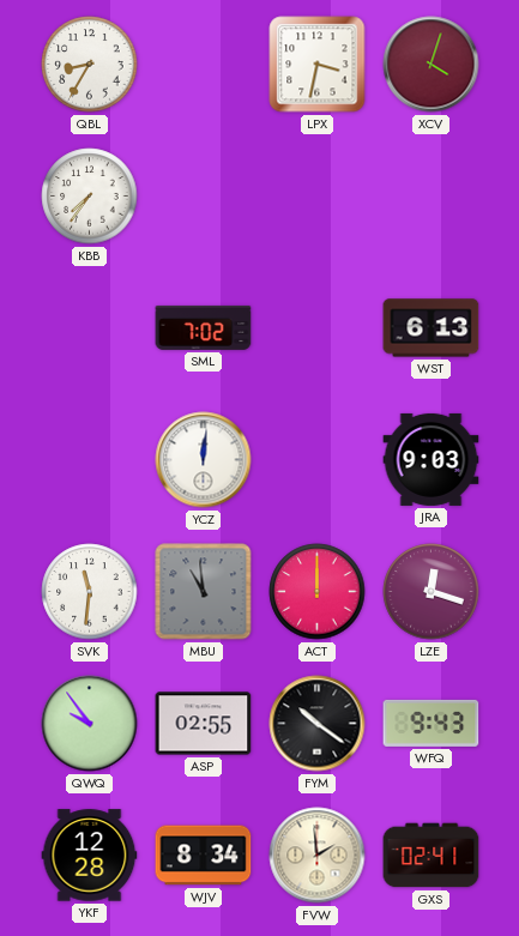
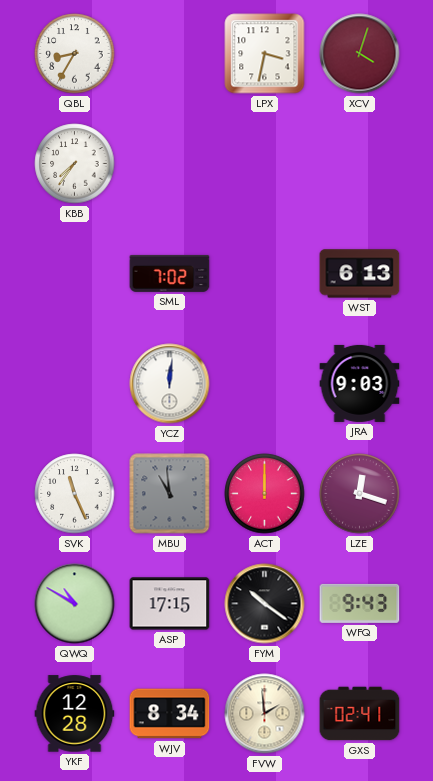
SVK: 11:31 -> 11:26
QWQ: 9:54 -> 10:50
ASP: 02:55 -> 17:15
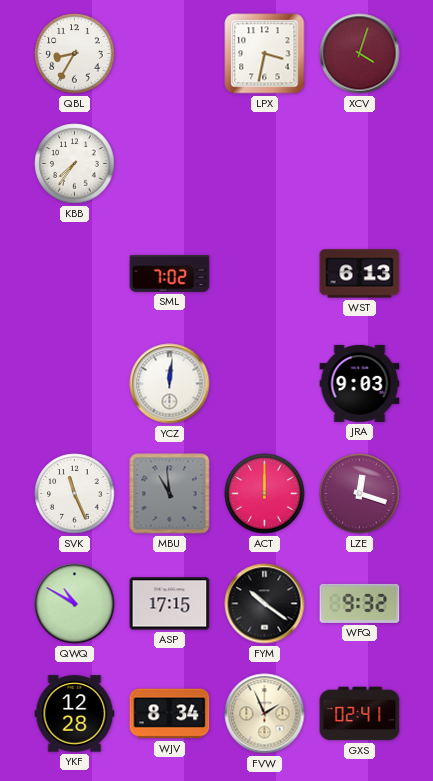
WFQ: 9:43 -> 9:32
FVW: 1:59 -> 1:56
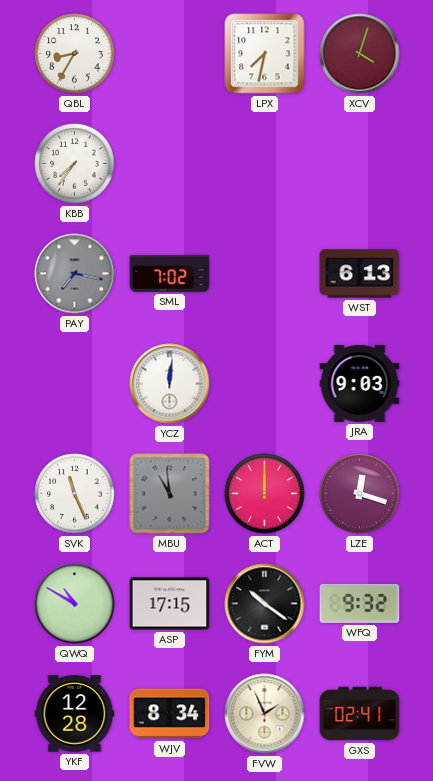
LPX: 3:32 -> 7:32
PAY: none -> 7:17
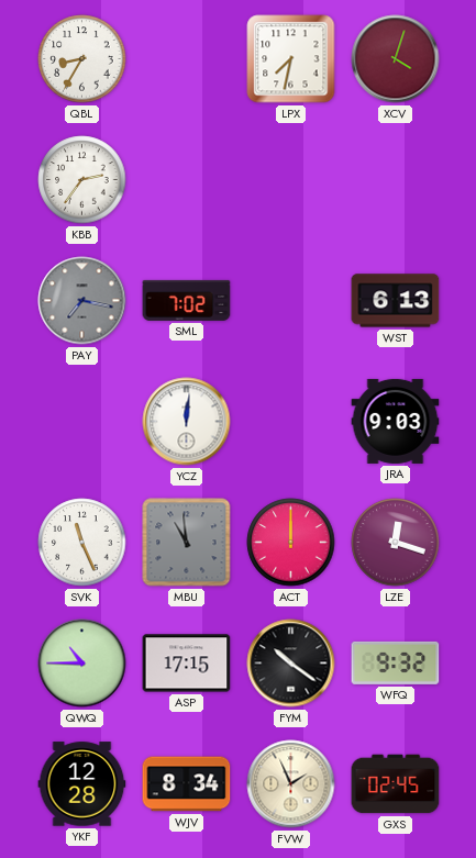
KBB: 7:36 -> 2:36
QWQ: 10:50 -> 10:45
GXS: 02:41 -> 02:45
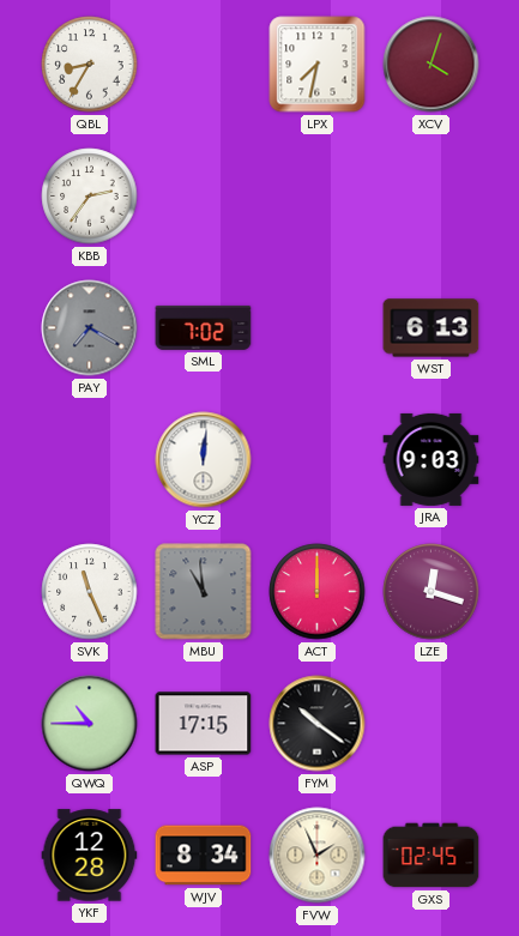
PAY: 7:17 -> 7:20
WFQ: 9:32 -> none
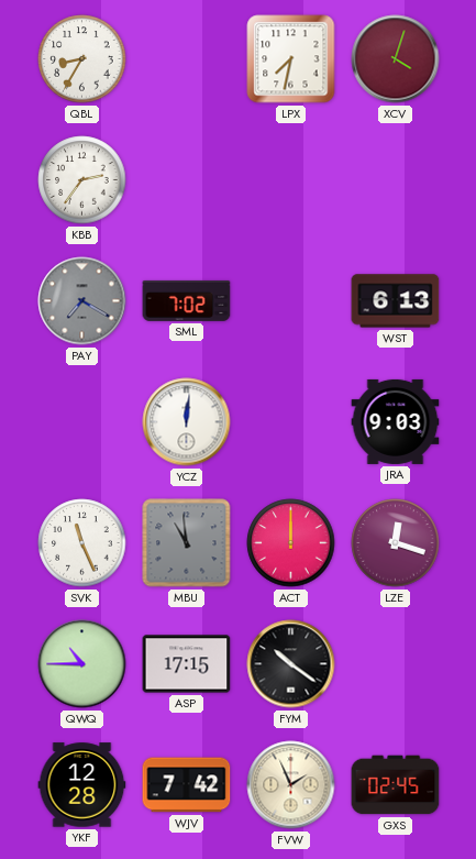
WJV: 8:34 -> 7:42
